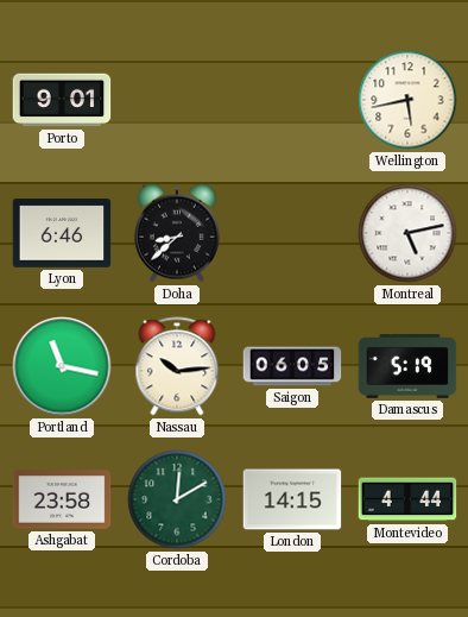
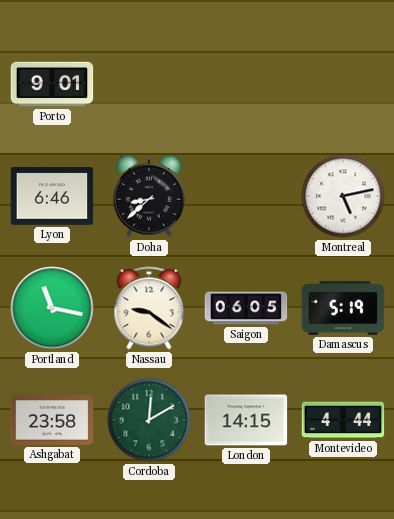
Wellington: 5:43 -> none
Nassau: 10:14 -> 9:21
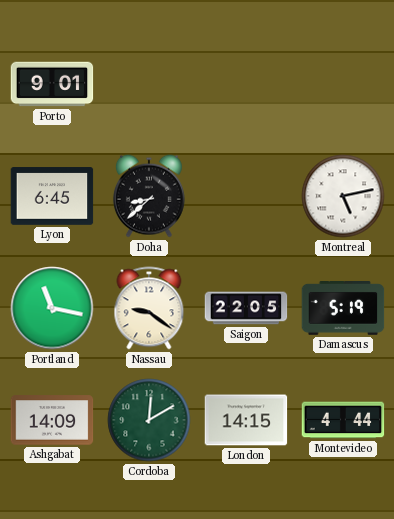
Lyon: 6:46 -> 6:45
Saigon: 06:05 -> 22:05
Ashgabat: 23:58 -> 14:09
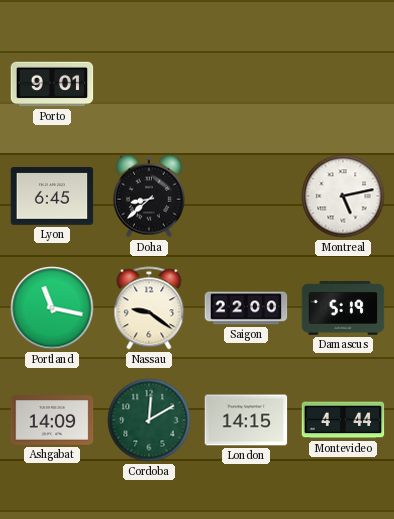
Saigon: 22:05 -> 22:00
